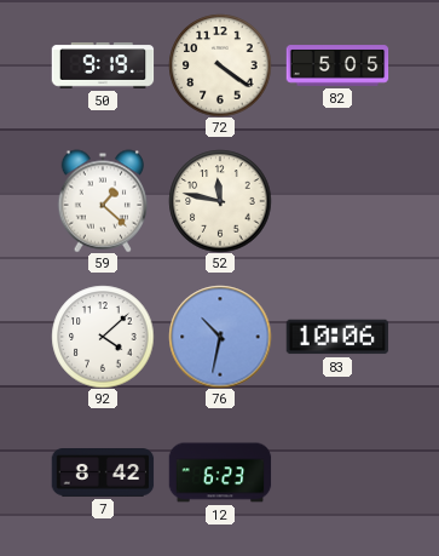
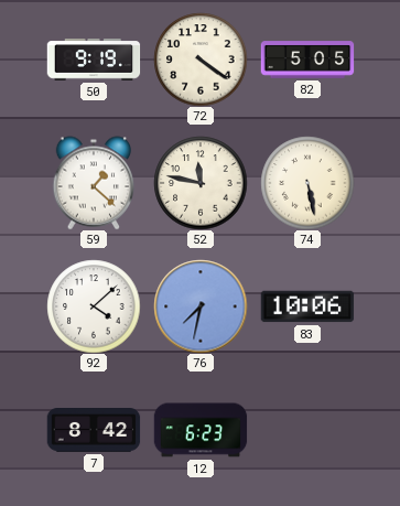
74: none -> 5:28
76: 10:32 -> 7:32
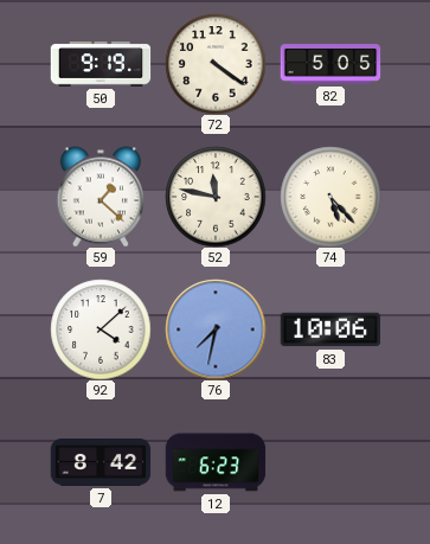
74: 5:28 -> 5:23
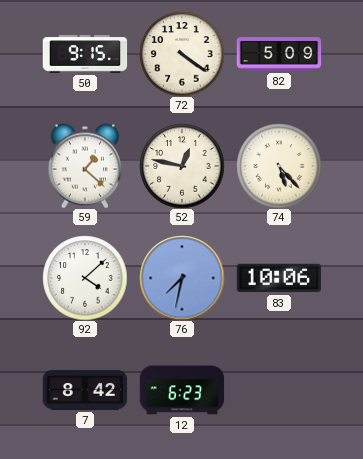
50: 9:19 -> 9:15
82: 5:05 -> 5:09
52: 11:47 -> 12:47
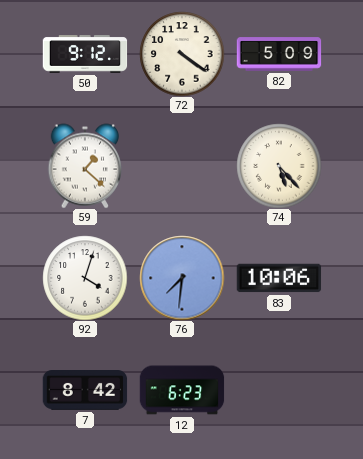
50: 9:15 -> 9:12
52: 12:47 -> none
92: 4:08 -> 4:03
76: 7:32 -> 7:31
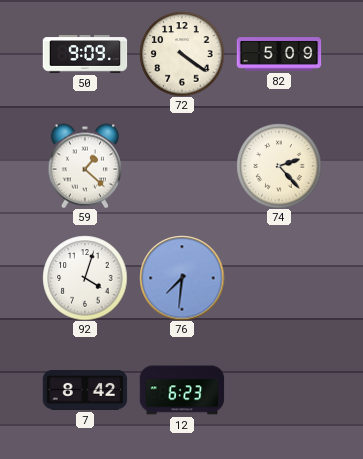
50: 9:12 -> 9:09
74: 5:23 -> 2:23
83: 10:06 -> none
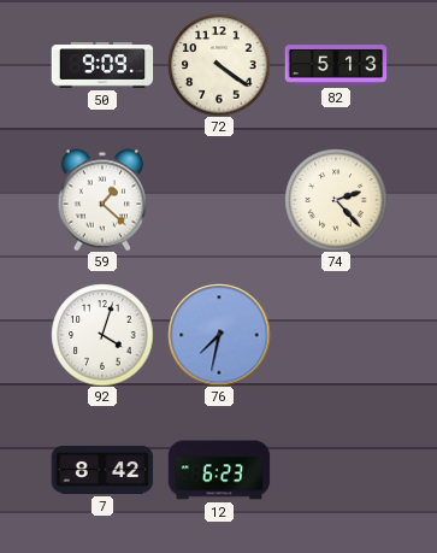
82: 5:09 -> 5:13
76: 7:31 -> 7:32
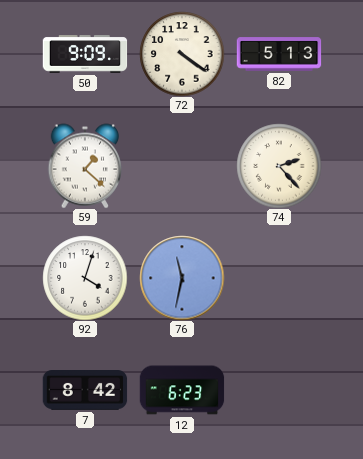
76: 7:32 -> 11:32
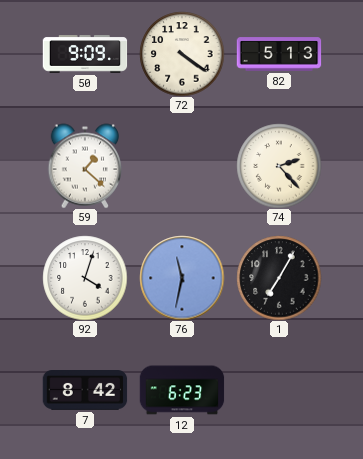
1: none -> 7:05
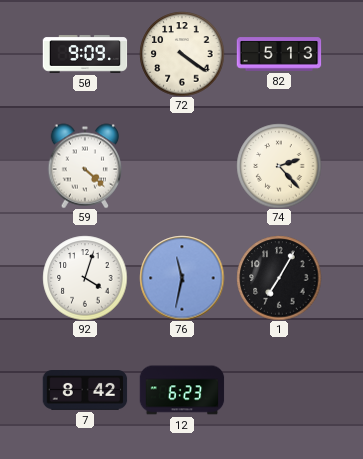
59: 1:22 -> 4:22
